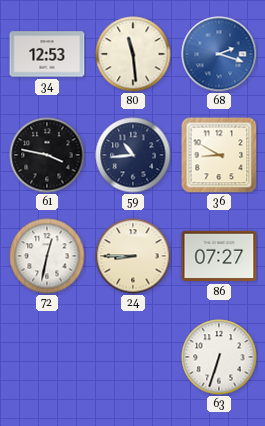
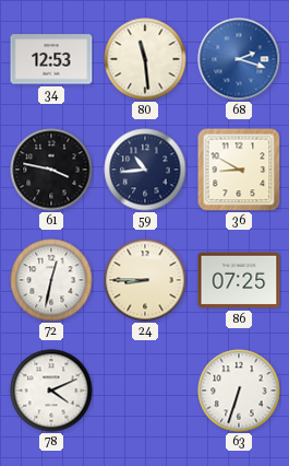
86: 07:27 -> 07:25
78: none -> 4:11
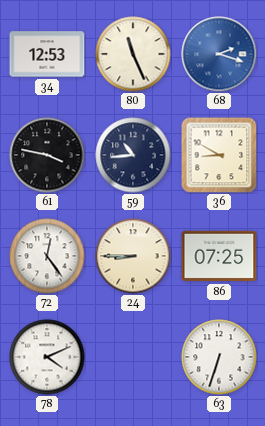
80: 11:29 -> 11:26
72: 12:32 -> 12:24
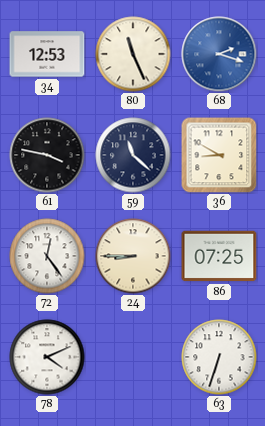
59: 10:44 -> 11:22
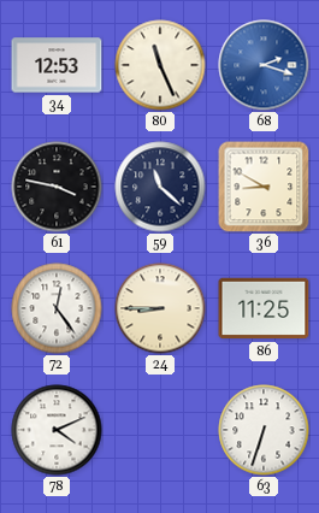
86: 07:25 -> 11:25
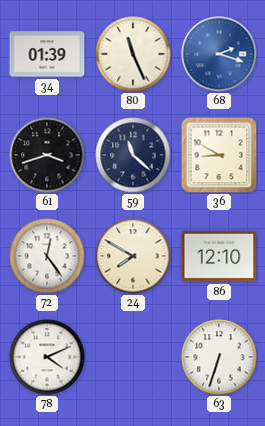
34: 12:53 -> 01:39
61: 3:47 -> 3:42
24: 8:45 -> 7:50
86: 11:25 -> 12:10
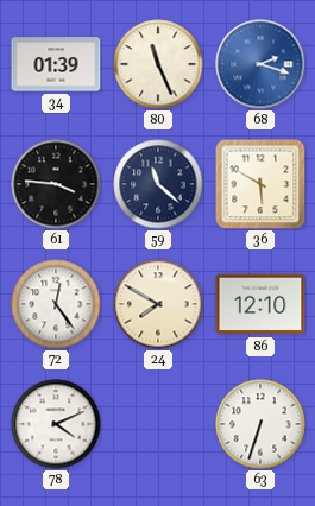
61: 3:42 -> 3:46
36: 8:50 -> 5:50
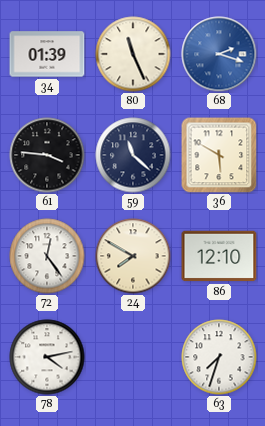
78: 4:11 -> 4:13
63: 6:33 -> 7:33
